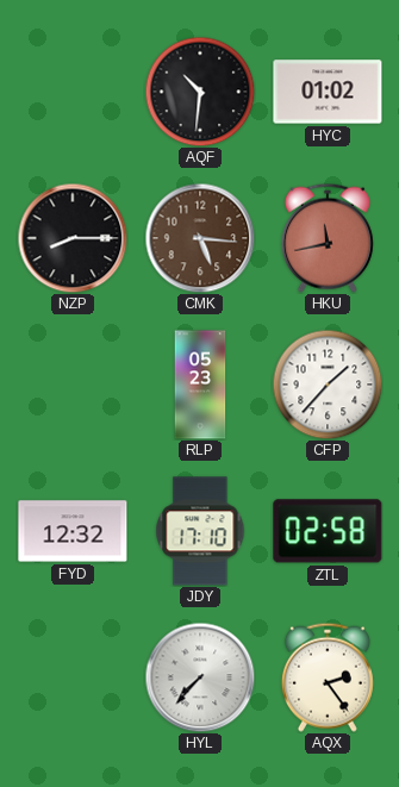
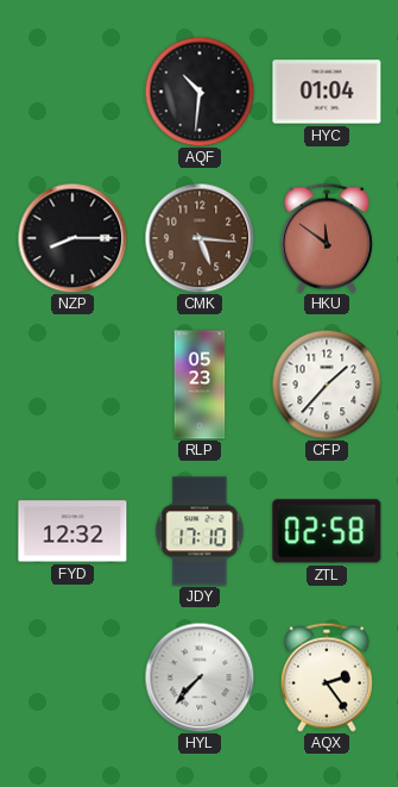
HYC: 01:02 -> 01:04
HKU: 11:43 -> 11:51
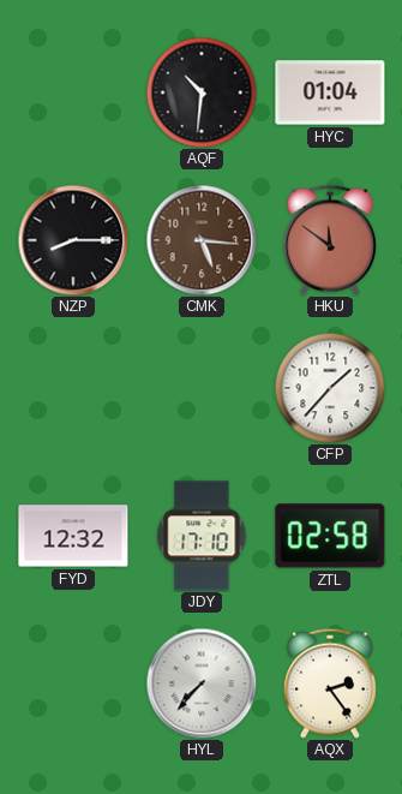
RLP: 05:23 -> none
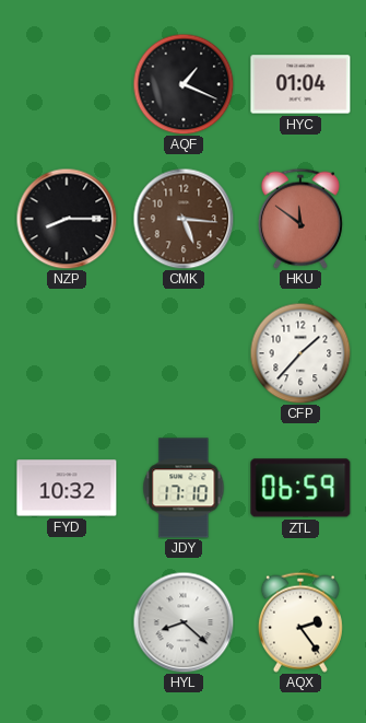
AQF: 10:31 -> 1:19
FYD: 12:32 -> 10:32
ZTL: 02:58 -> 06:59
HYL: 7:37 -> 8:22
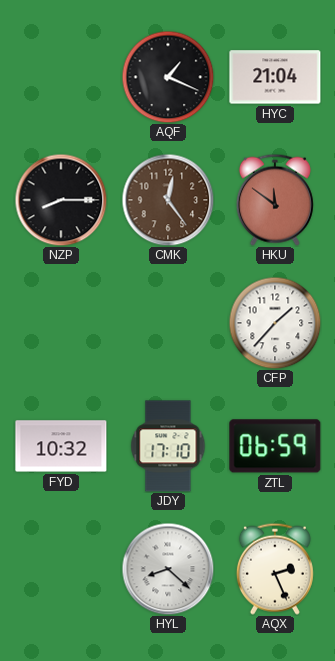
HYC: 01:04 -> 21:04
CMK: 5:16 -> 12:24
AQX: 2:24 -> 2:26
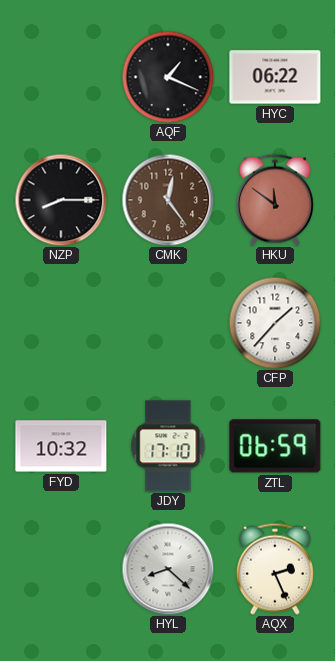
HYC: 21:04 -> 06:22
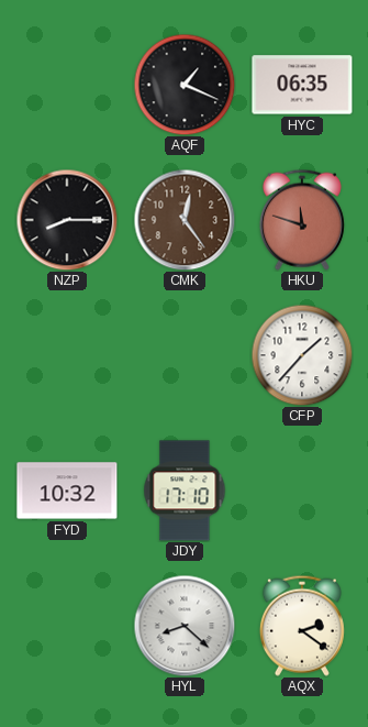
HYC: 06:22 -> 06:35
HKU: 11:51 -> 11:48
ZTL: 06:59 -> none
AQX: 2:26 -> 2:21
